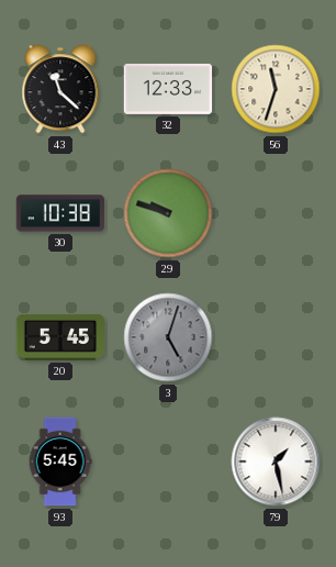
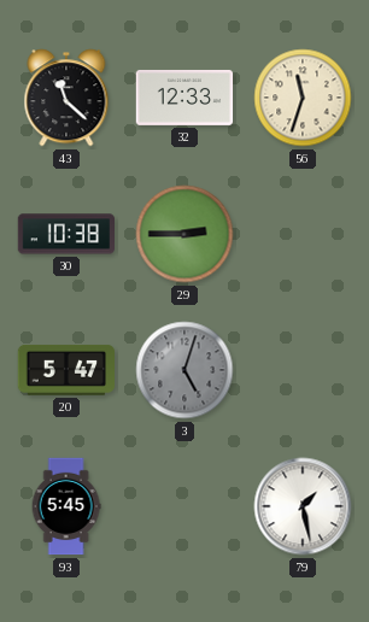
29: 9:48 -> 2:45
20: 5:45 -> 5:47
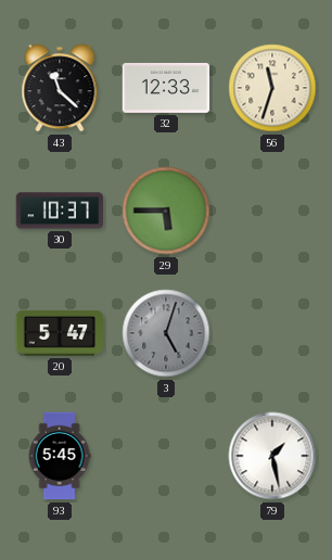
30: 10:38 -> 10:37
29: 2:45 -> 5:45
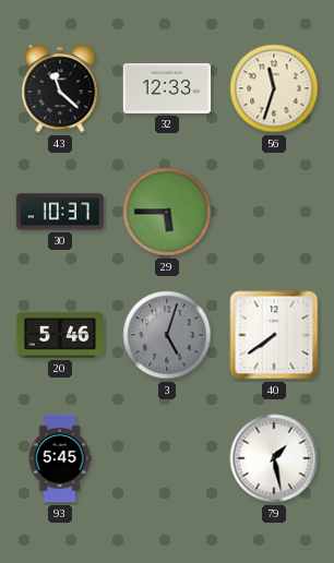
20: 5:47 -> 5:46
40: none -> 7:39
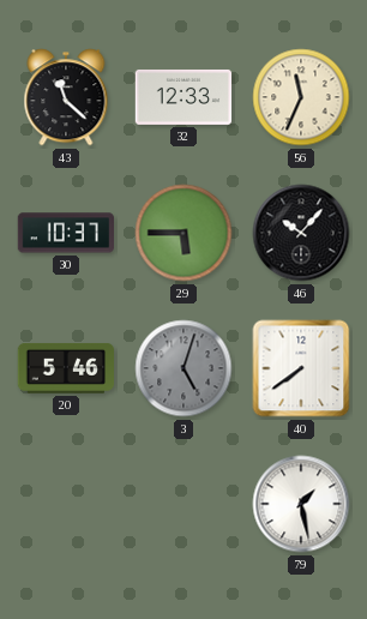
56: 11:33 -> 11:34
46: none -> 10:07
93: 5:45 -> none
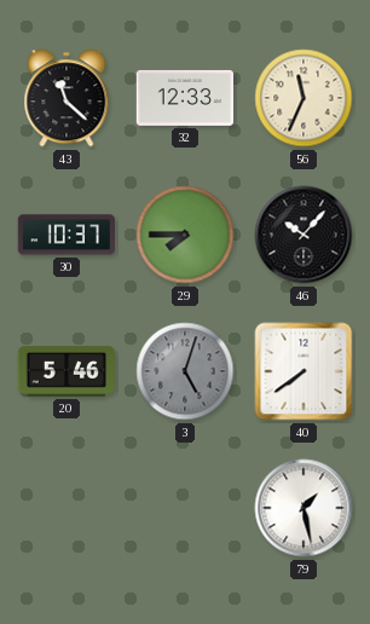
29: 5:45 -> 7:45
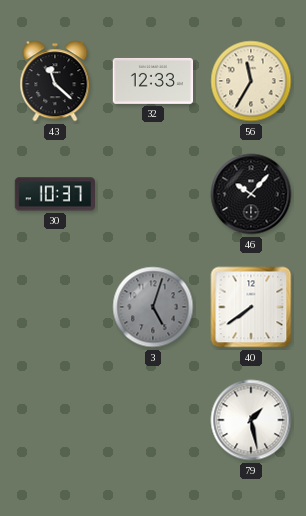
56: 11:34 -> 11:35
29: 7:45 -> none
20: 5:46 -> none
